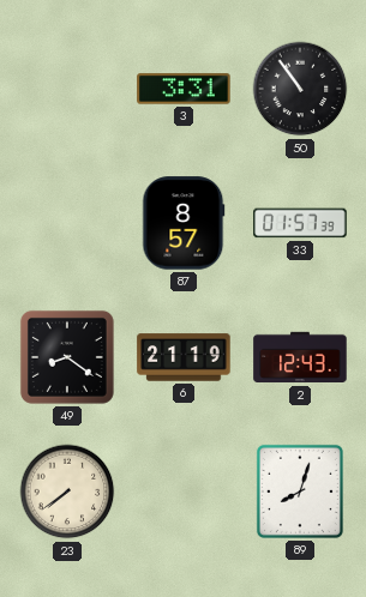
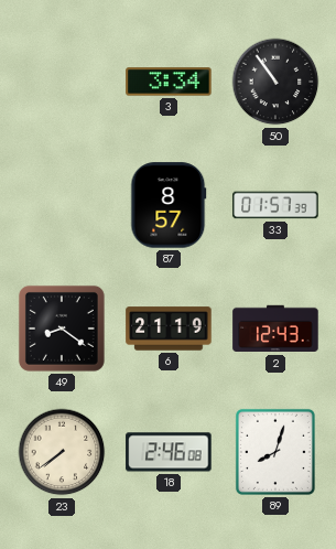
3: 3:31 -> 3:34
18: none -> 2:46
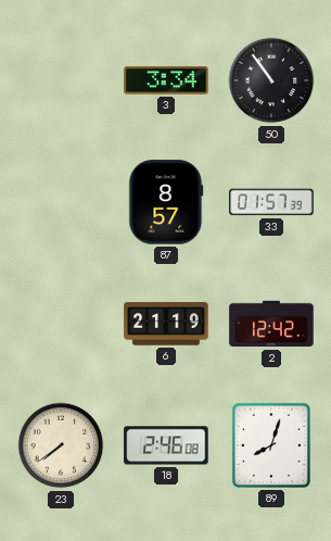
49: 8:21 -> none
2: 12:43 -> 12:42
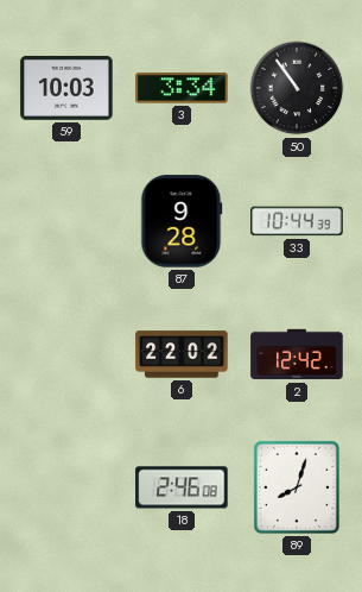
59: none -> 10:03
87: 8:57 -> 9:28
33: 01:57 -> 10:44
6: 21:19 -> 22:02
23: 7:39 -> none
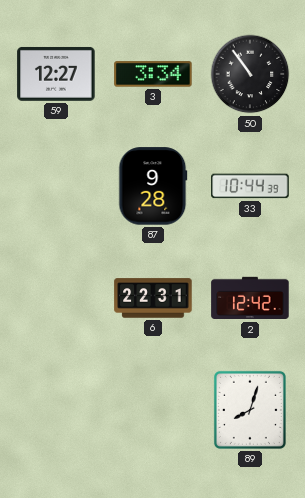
59: 10:03 -> 12:27
6: 22:02 -> 22:31
18: 2:46 -> none
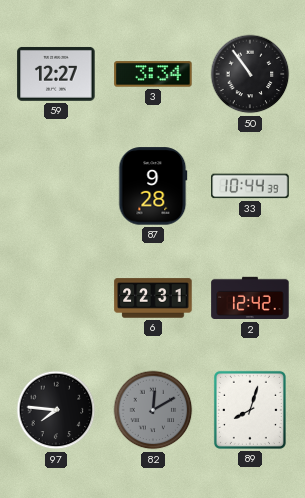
97: none -> 7:46
82: none -> 12:10
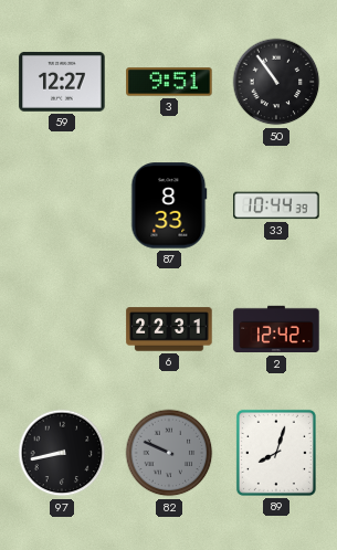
3: 3:34 -> 9:51
87: 9:28 -> 8:33
97: 7:46 -> 8:43
82: 12:10 -> 9:49
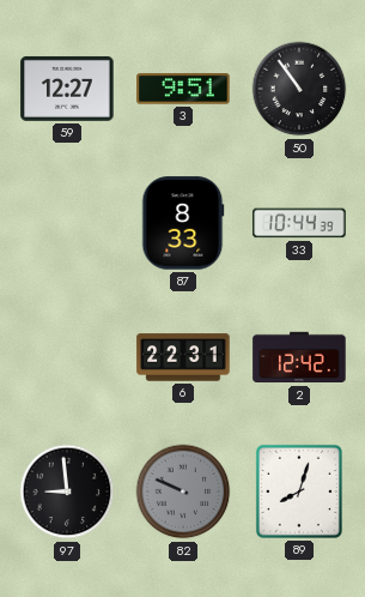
97: 8:43 -> 8:59
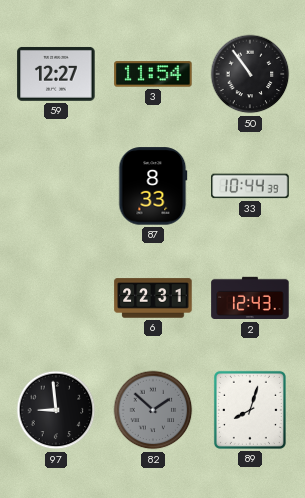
3: 9:51 -> 11:54
2: 12:42 -> 12:43
82: 9:49 -> 1:52
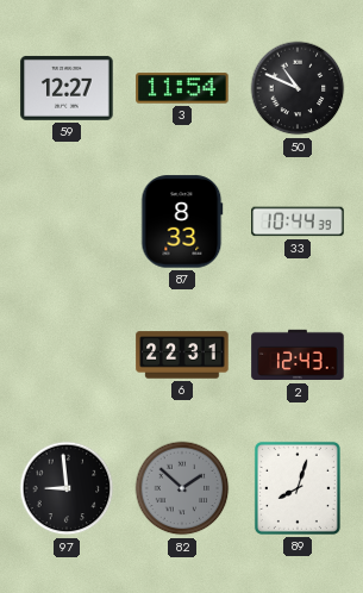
50: 10:54 -> 10:49
